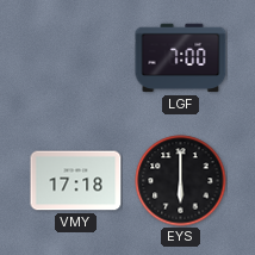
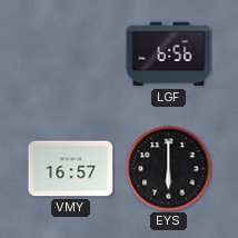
LGF: 7:00 -> 6:56
VMY: 17:18 -> 16:57
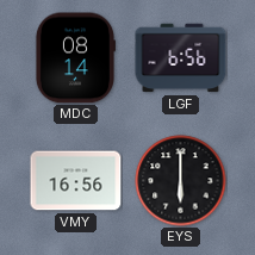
MDC: none -> 08:14
VMY: 16:57 -> 16:56
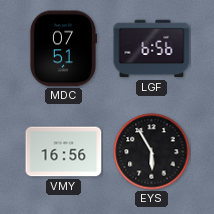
MDC: 08:14 -> 07:51
EYS: 6:00 -> 5:55
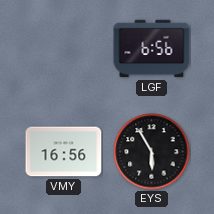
MDC: 07:51 -> none
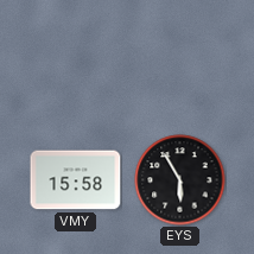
LGF: 6:56 -> none
VMY: 16:56 -> 15:58
